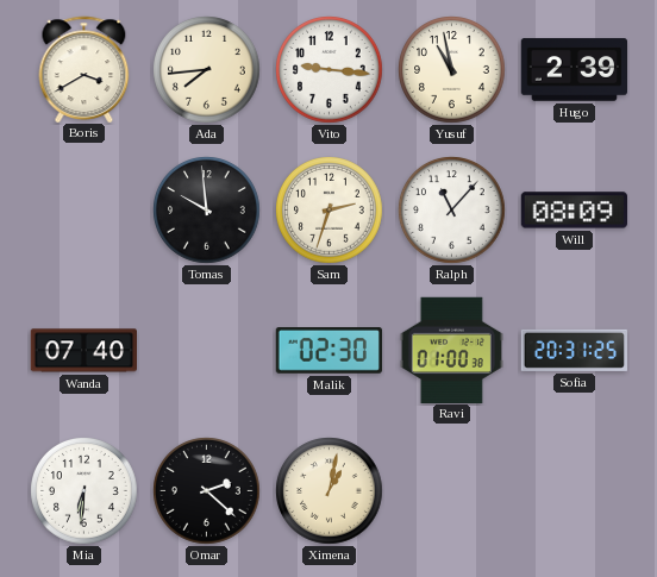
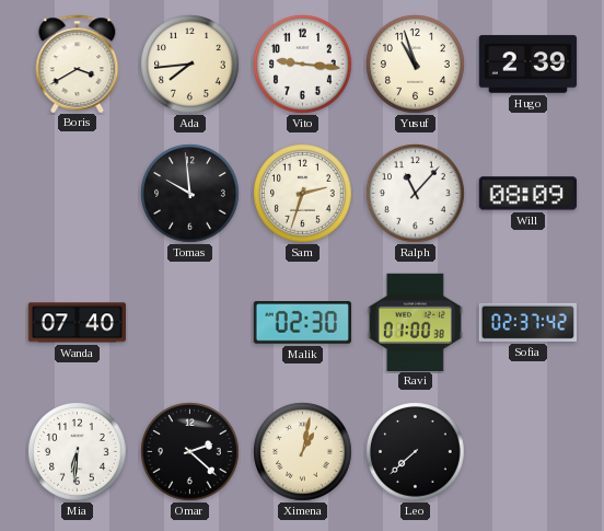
Yusuf: 10:58 -> 10:57
Sofia: 20:31 -> 02:37
Leo: none -> 7:38
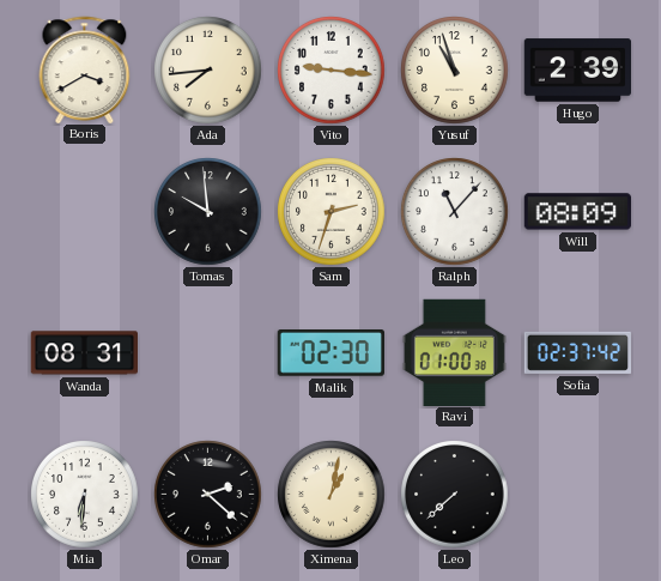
Wanda: 07:40 -> 08:31
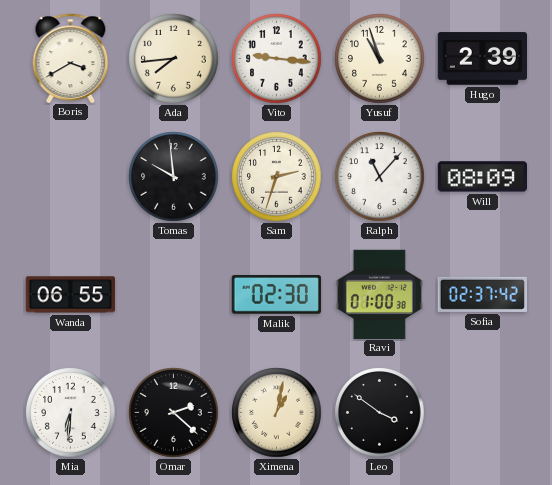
Wanda: 08:31 -> 06:55
Leo: 7:38 -> 3:51
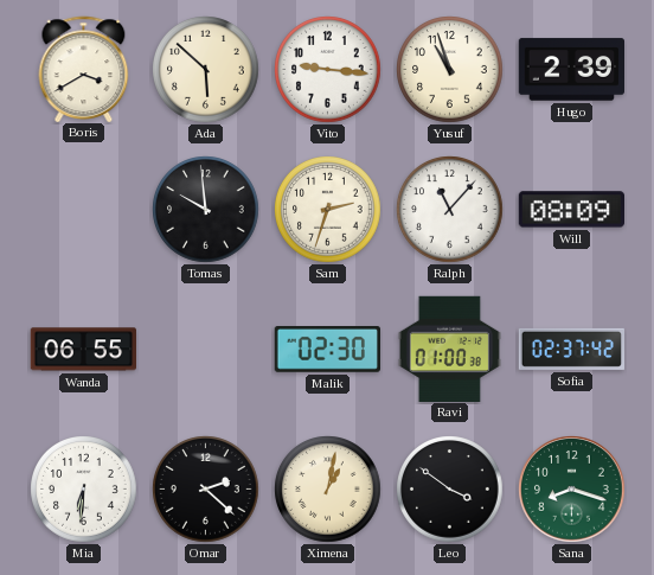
Ada: 7:44 -> 5:52
Sana: none -> 8:18
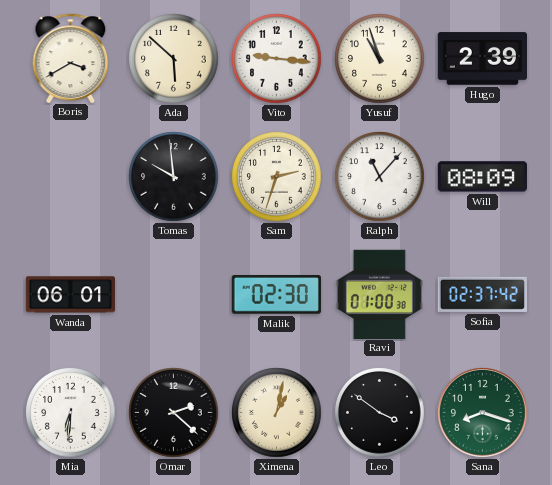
Wanda: 06:55 -> 06:01
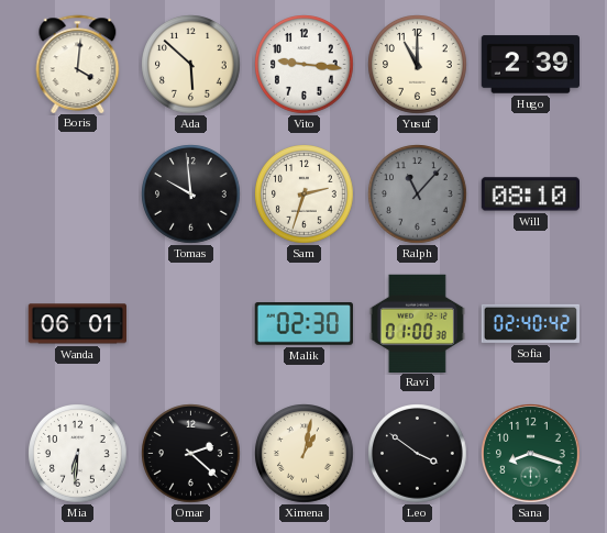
Boris: 3:40 -> 4:01
Yusuf: 10:57 -> 11:00
Ralph dial: white -> grey
Will: 08:09 -> 08:10
Sofia: 02:37 -> 02:40
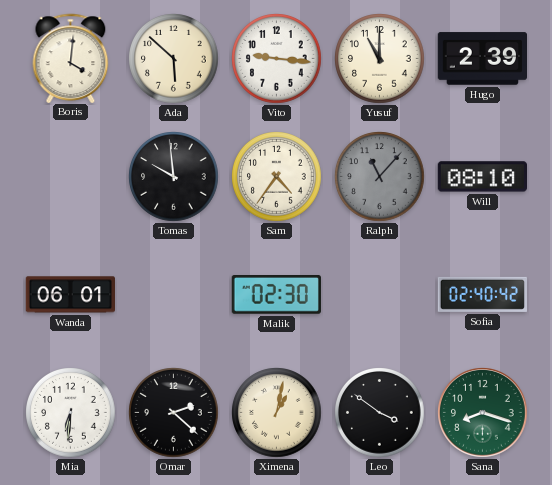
Sam: 2:33 -> 4:36
Ravi: 01:00 -> none
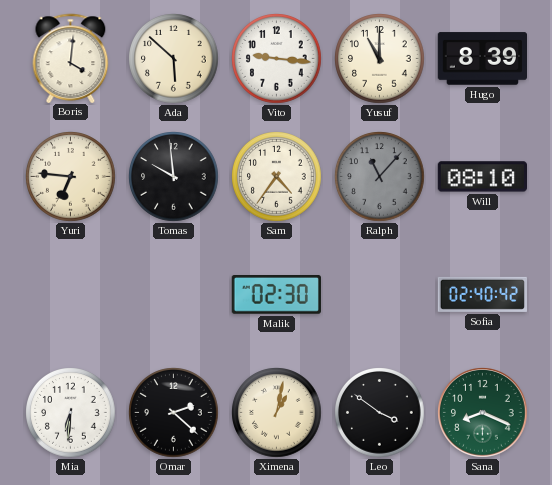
Hugo: 2:39 -> 8:39
Yuri: none -> 6:46
Wanda: 06:01 -> none
Sana: 8:18 -> 8:19
